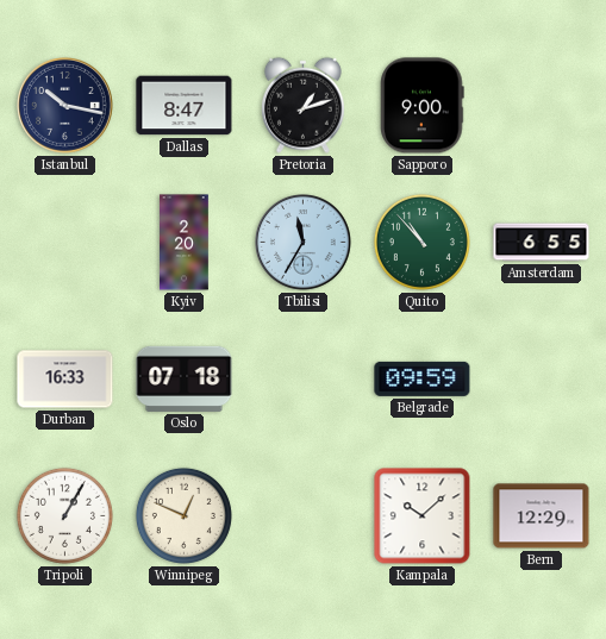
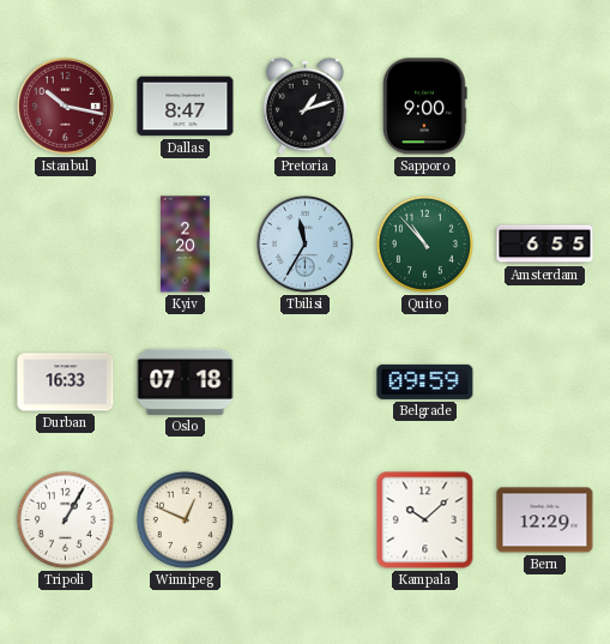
Istanbul dial: navy -> burgundy
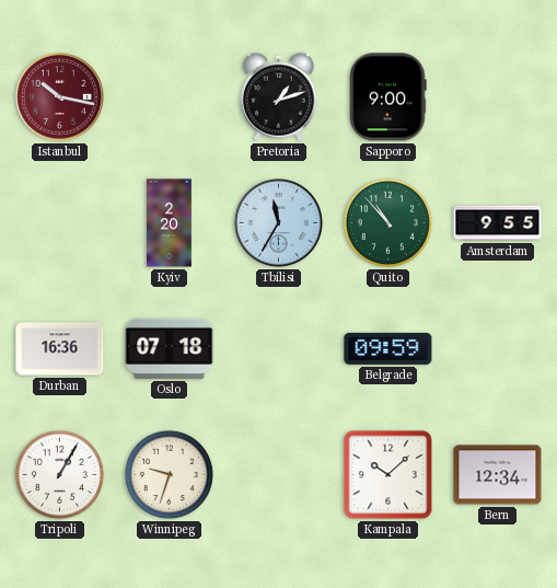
Dallas: 8:47 -> none
Amsterdam: 6:55 -> 9:55
Durban: 16:33 -> 16:36
Winnipeg: 12:49 -> 9:33
Bern: 12:29 -> 12:34
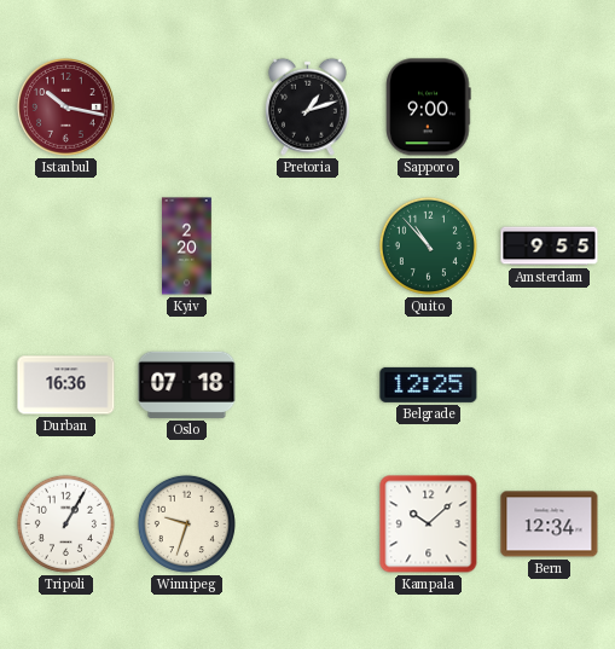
Tbilisi: 11:35 -> none
Belgrade: 09:59 -> 12:25
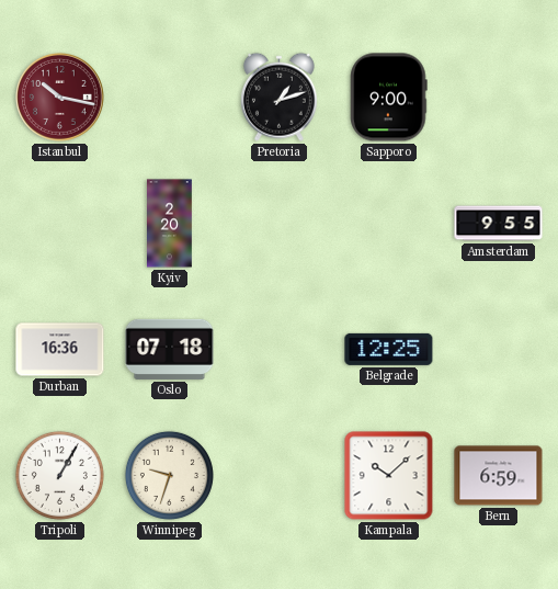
Quito: 10:53 -> none
Bern: 12:34 -> 6:59
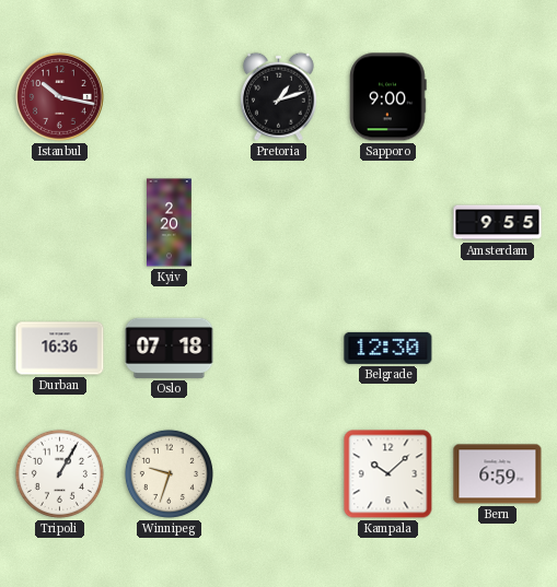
Belgrade: 12:25 -> 12:30
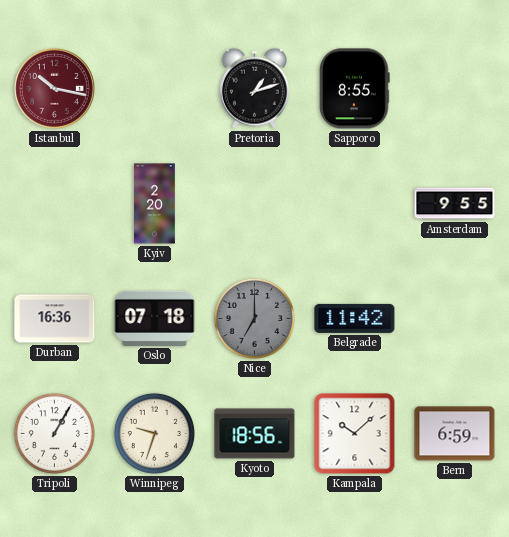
Sapporo: 9:00 -> 8:55
Nice: none -> 7:00
Belgrade: 12:30 -> 11:42
Kyoto: none -> 18:56
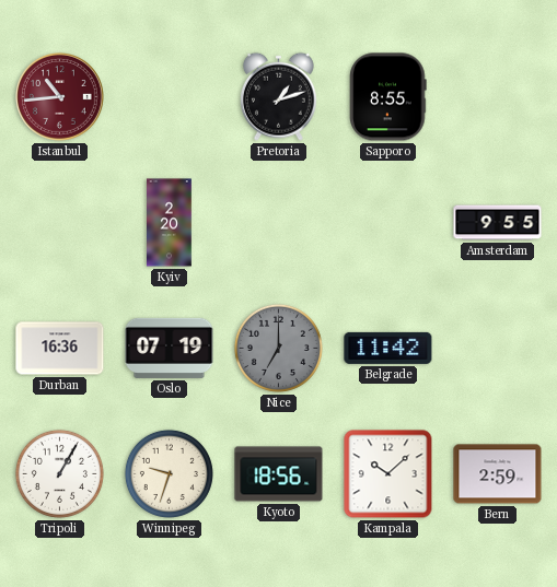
Istanbul: 10:17 -> 10:44
Oslo: 07:18 -> 07:19
Bern: 6:59 -> 2:59
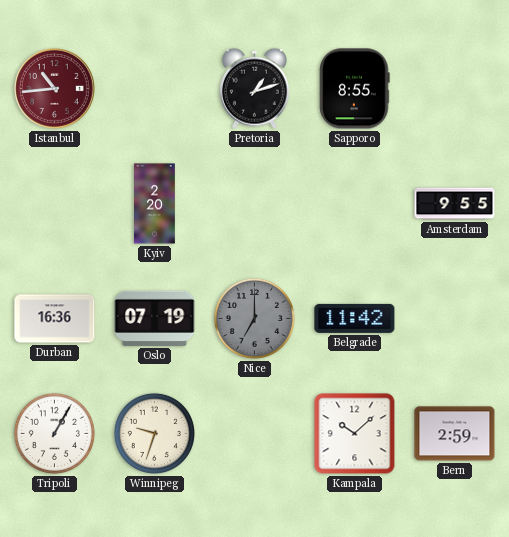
Kyoto: 18:56 -> none
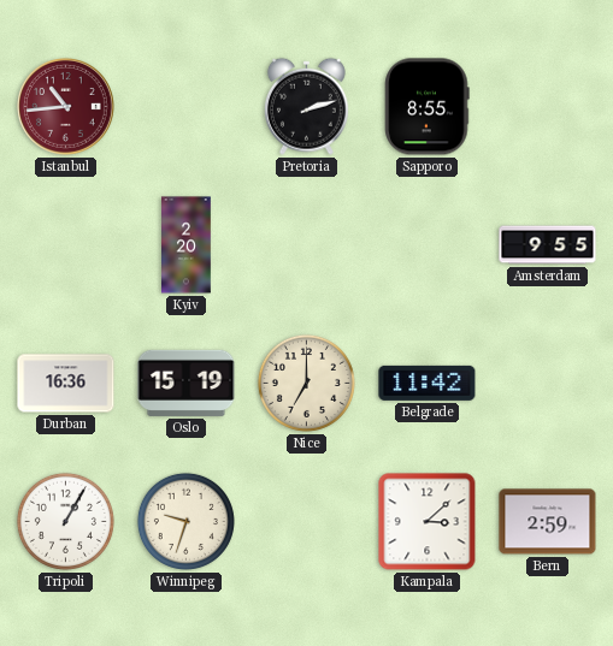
Pretoria: 1:12 -> 2:12
Oslo: 07:19 -> 15:19
Nice dial: grey -> cream
Kampala: 10:08 -> 3:08
